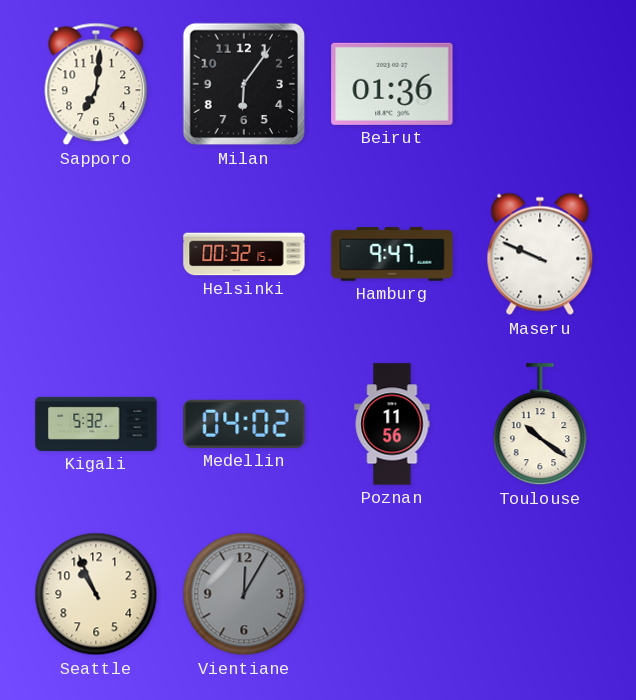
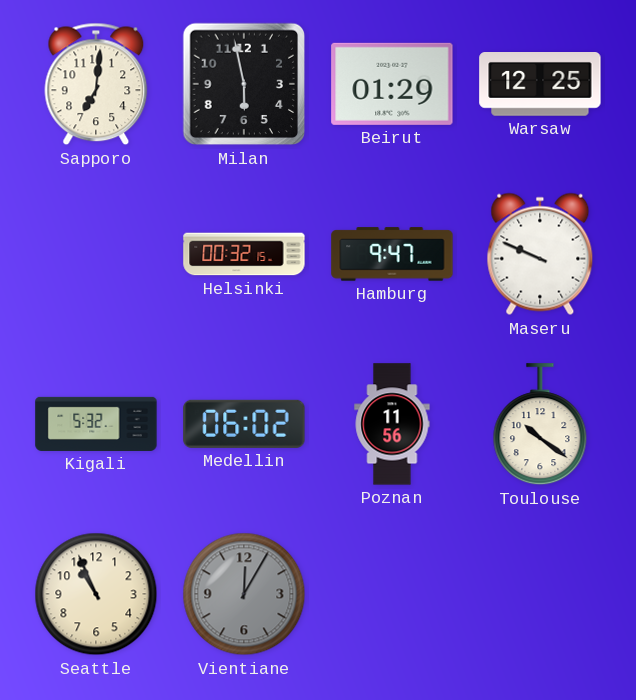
Milan: 6:06 -> 5:58
Beirut: 01:36 -> 01:29
Warsaw: none -> 12:25
Medellin: 04:02 -> 06:02
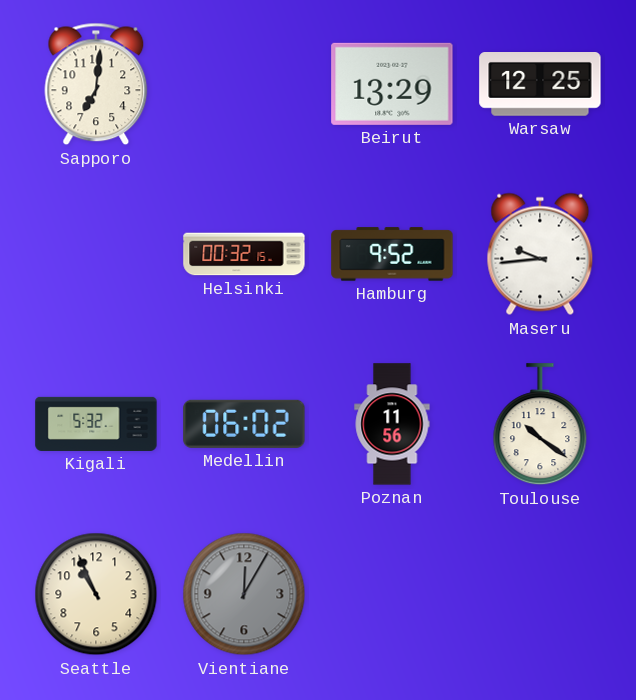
Milan: 5:58 -> none
Beirut: 01:29 -> 13:29
Hamburg: 9:47 -> 9:52
Maseru: 9:49 -> 9:44
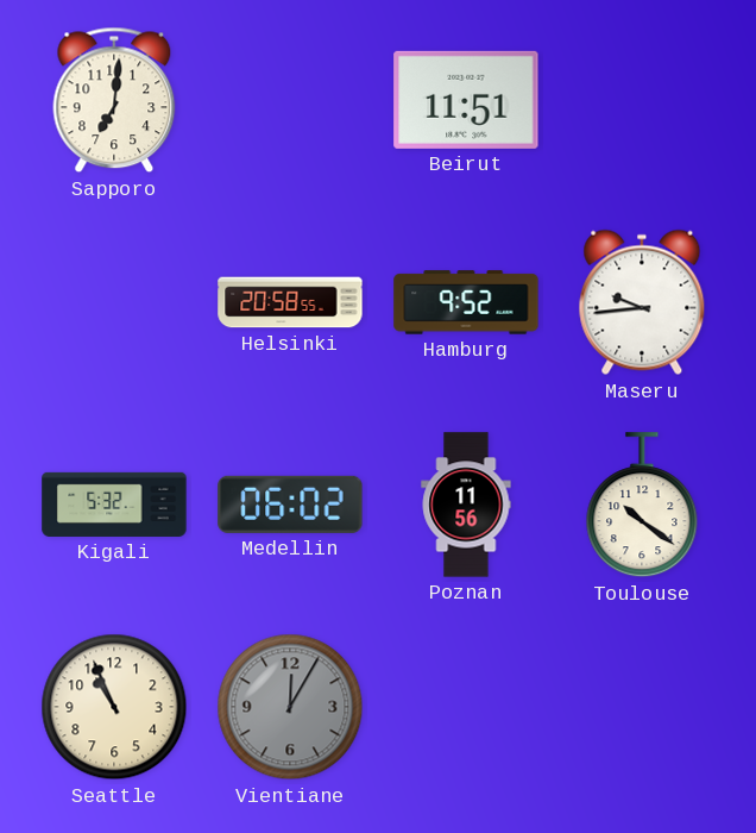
Beirut: 13:29 -> 11:51
Warsaw: 12:25 -> none
Helsinki: 00:32 -> 20:58
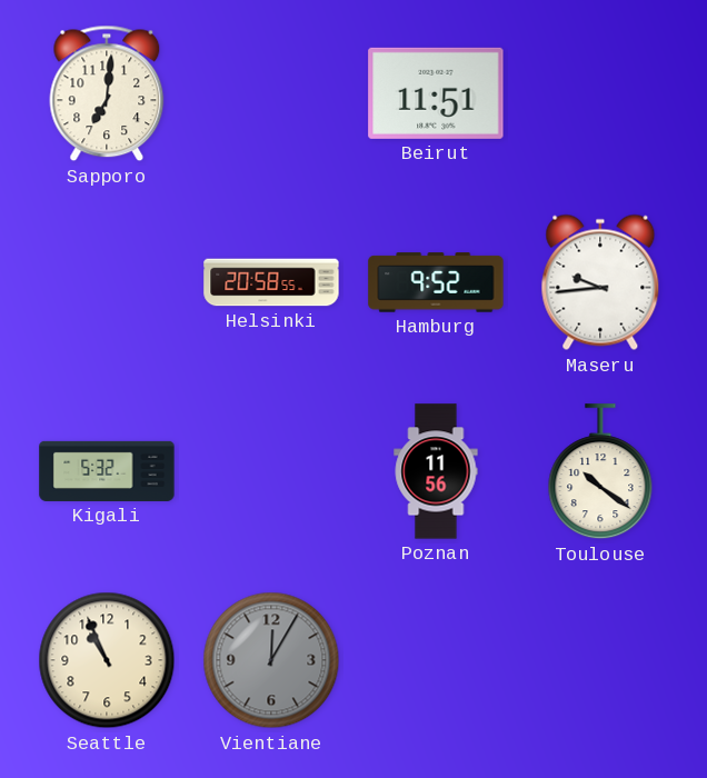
Medellin: 06:02 -> none
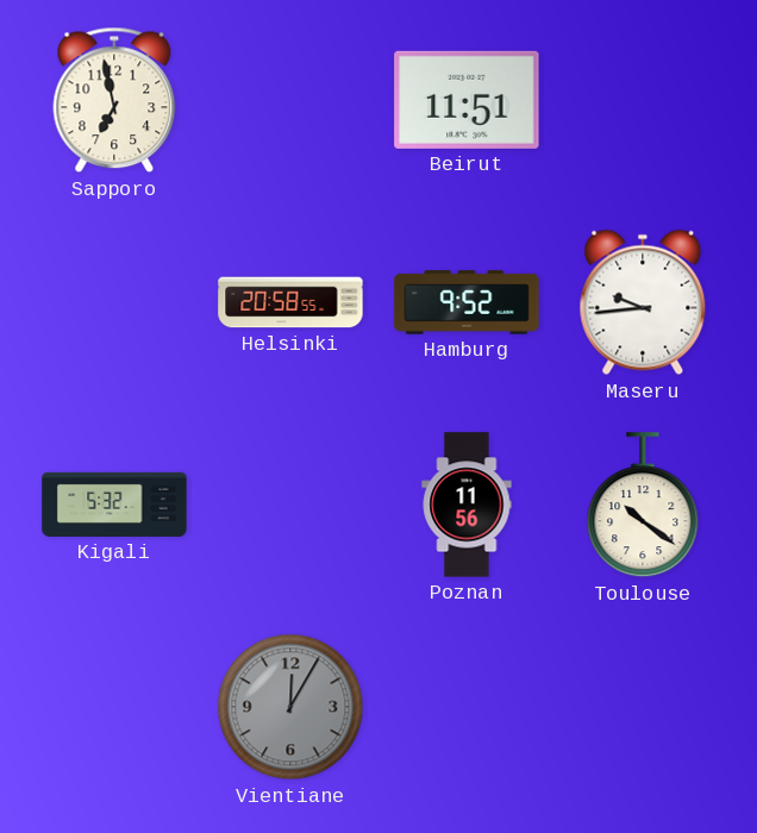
Sapporo: 7:01 -> 6:58
Seattle: 10:56 -> none
